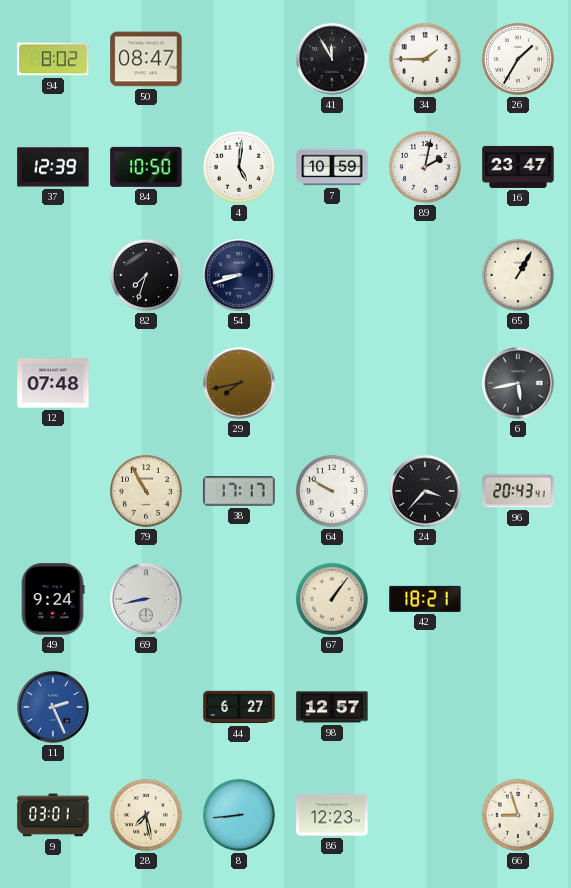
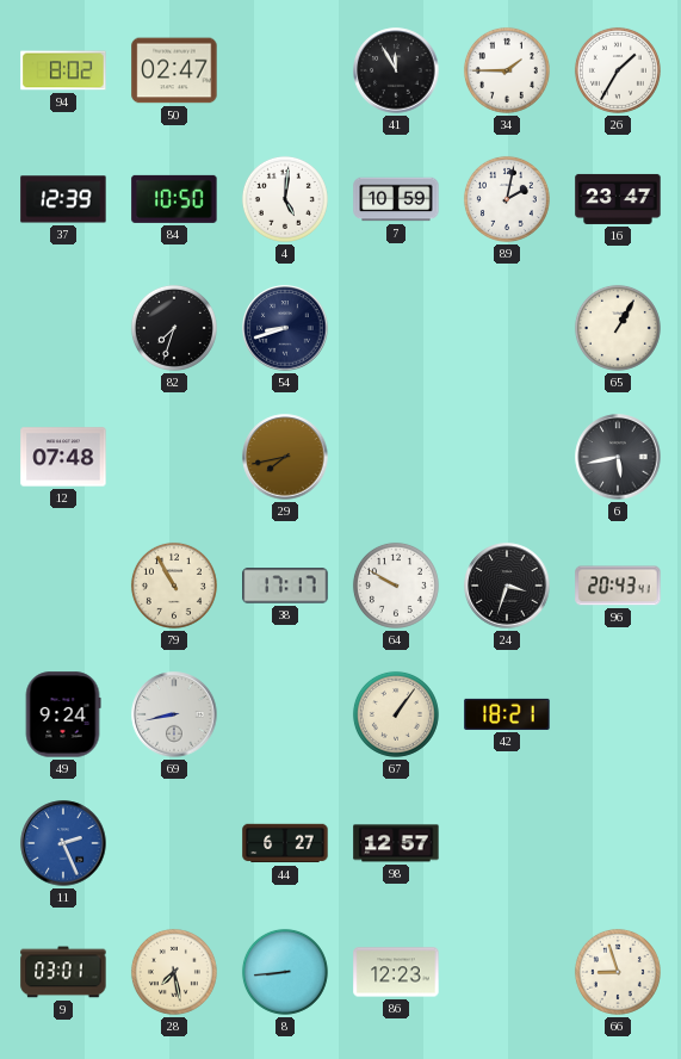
50: 08:47 -> 02:47
24: 3:37 -> 3:33
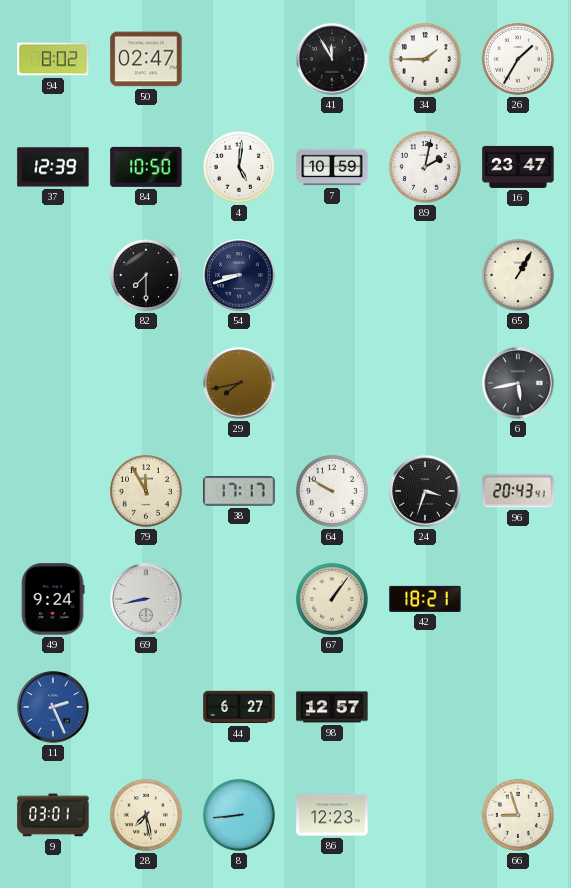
82: 7:33 -> 7:30
12: 07:48 -> none
79: 10:55 -> 11:55
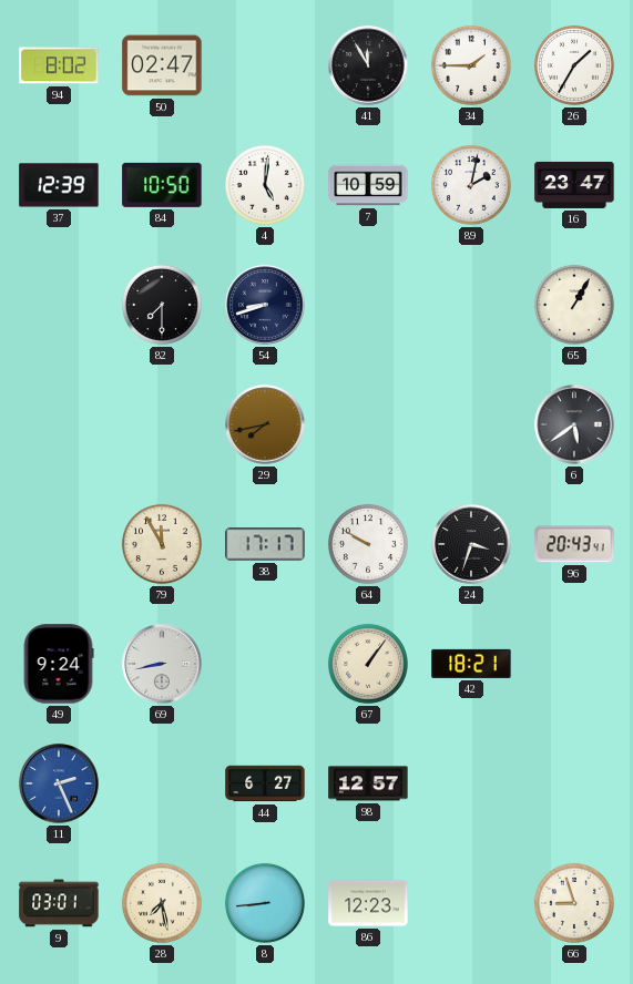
6: 5:43 -> 5:39
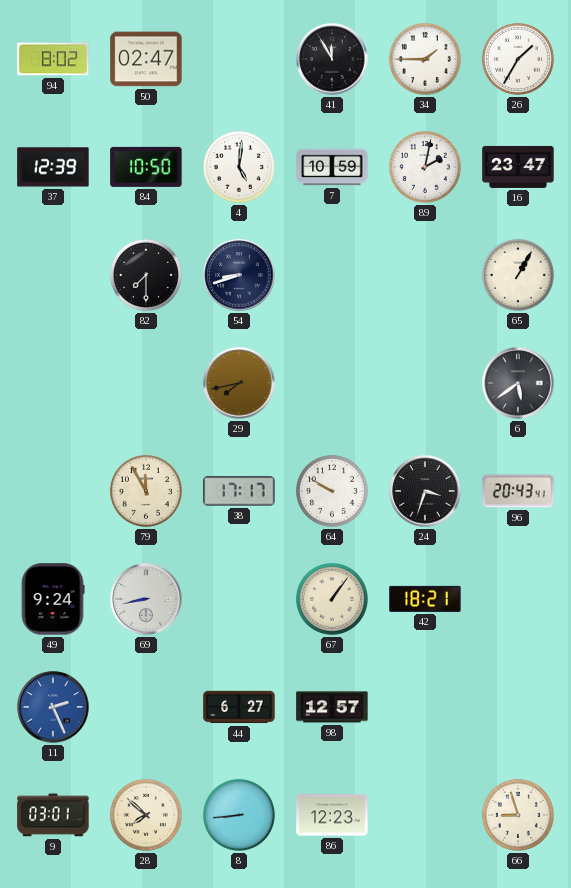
28: 7:28 -> 7:52
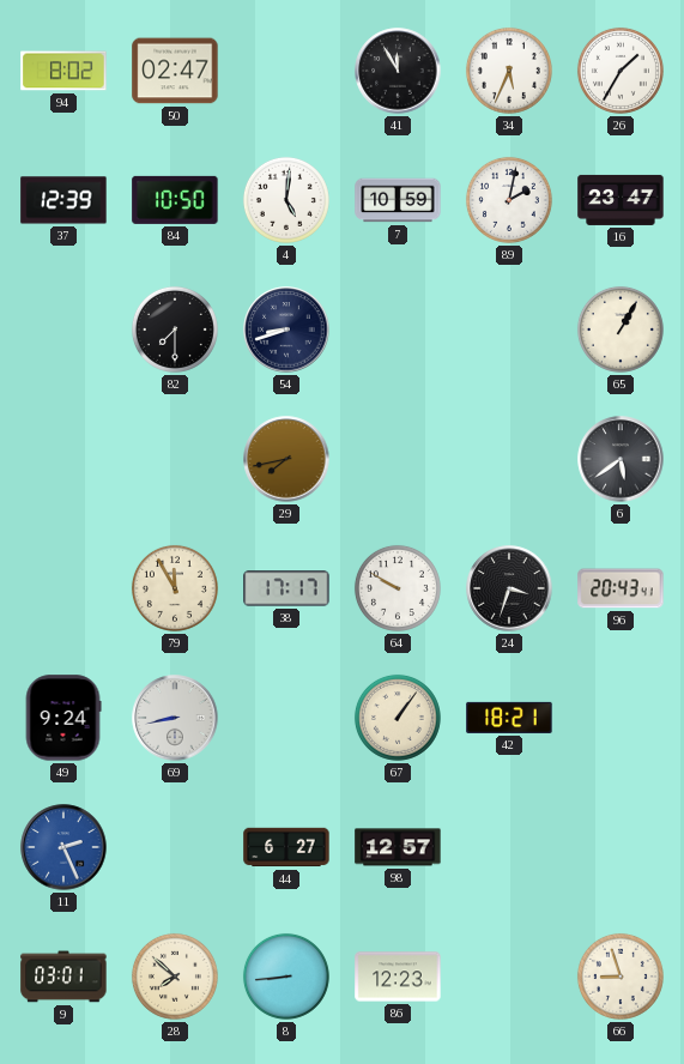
34: 1:45 -> 5:34
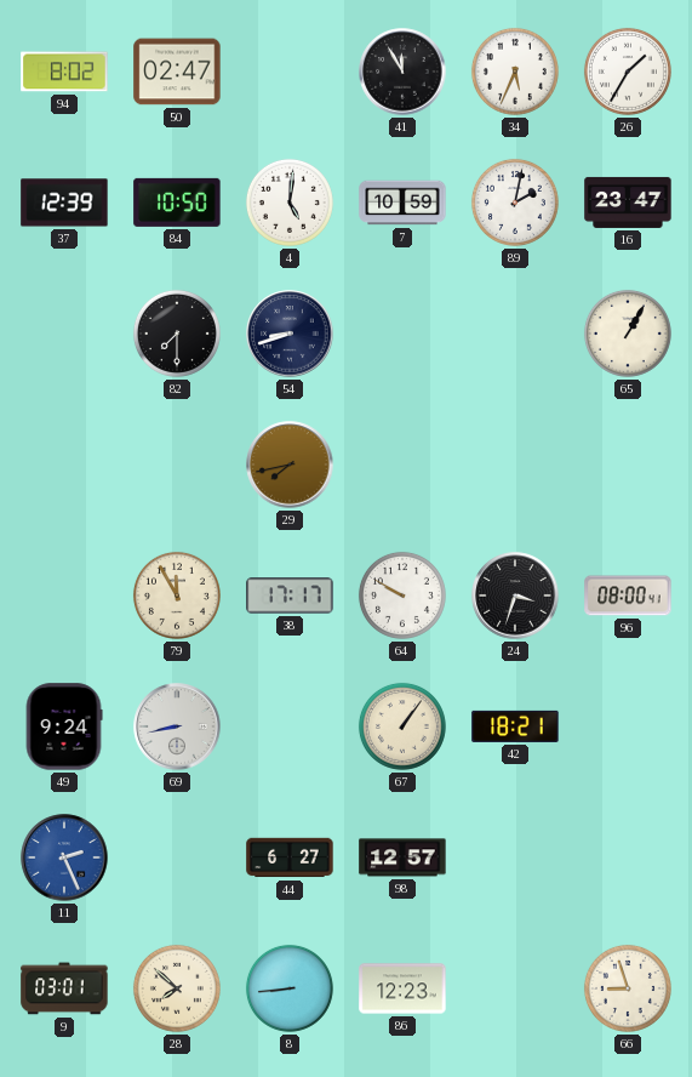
6: 5:39 -> none
96: 20:43 -> 08:00
